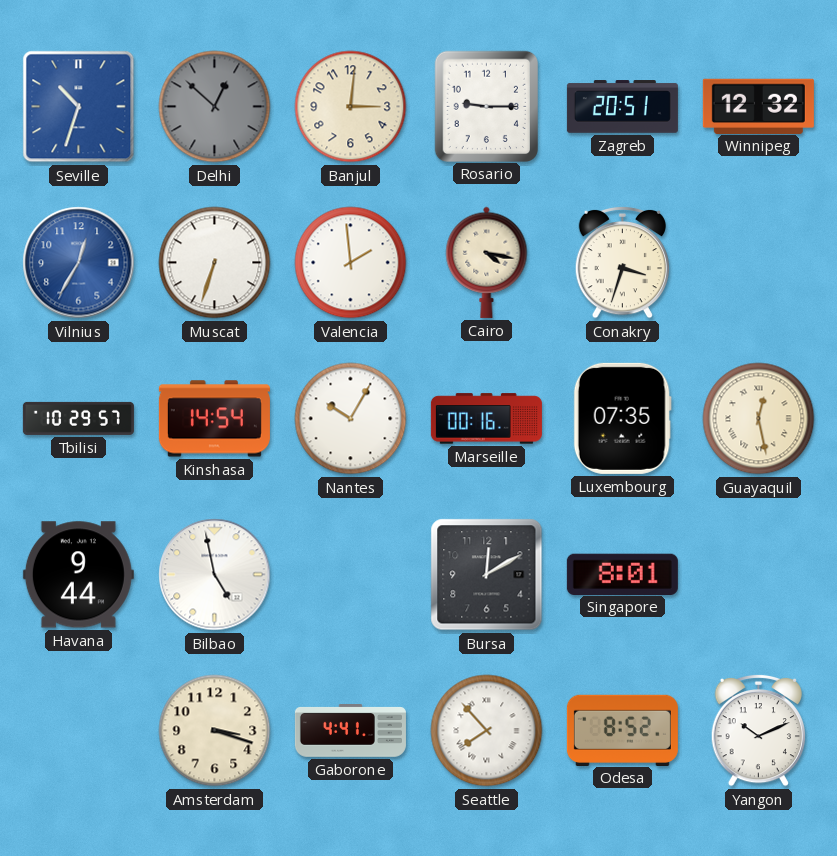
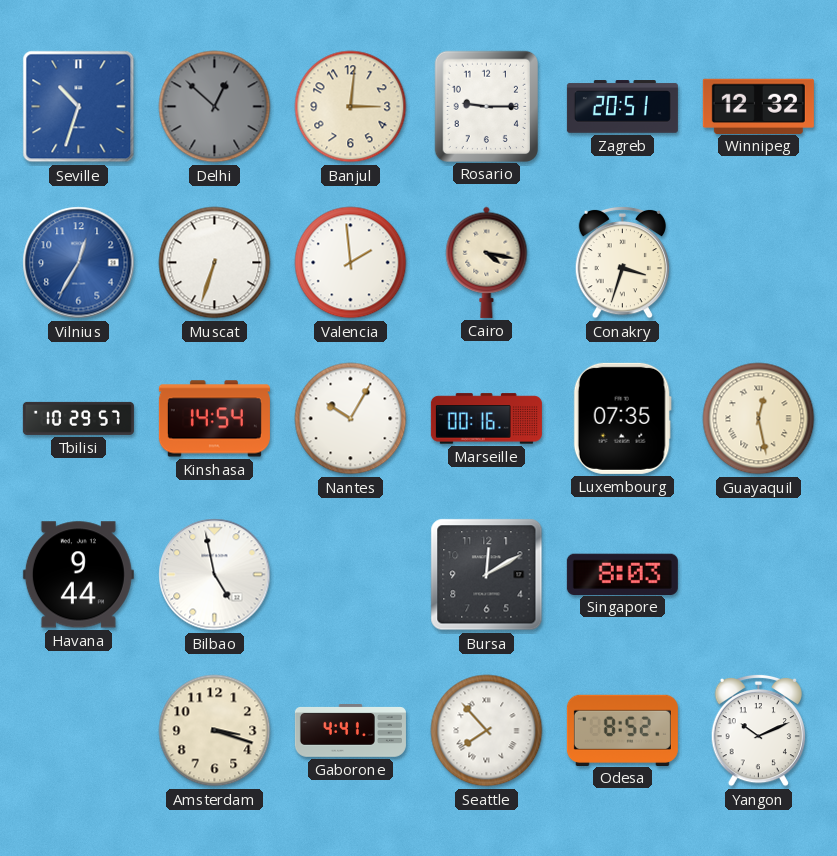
Singapore: 8:01 -> 8:03
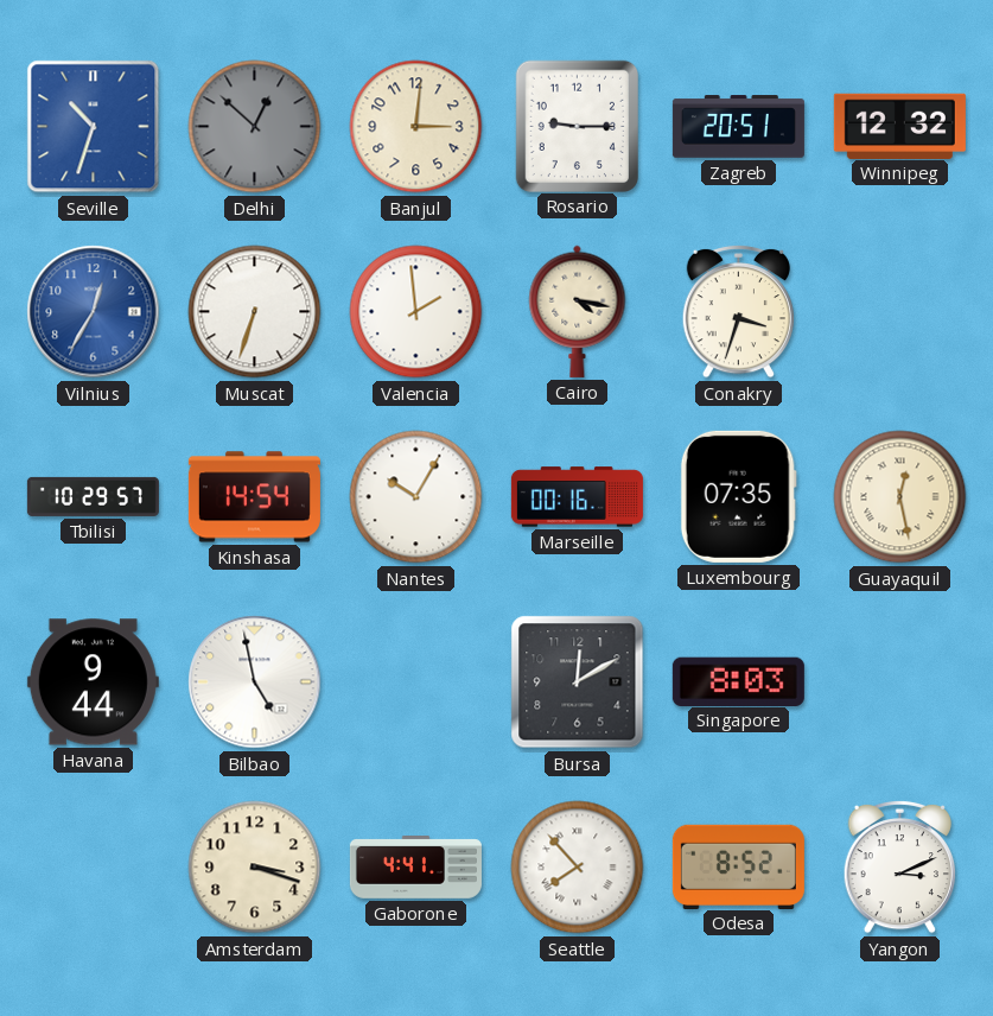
Yangon: 10:11 -> 3:11
